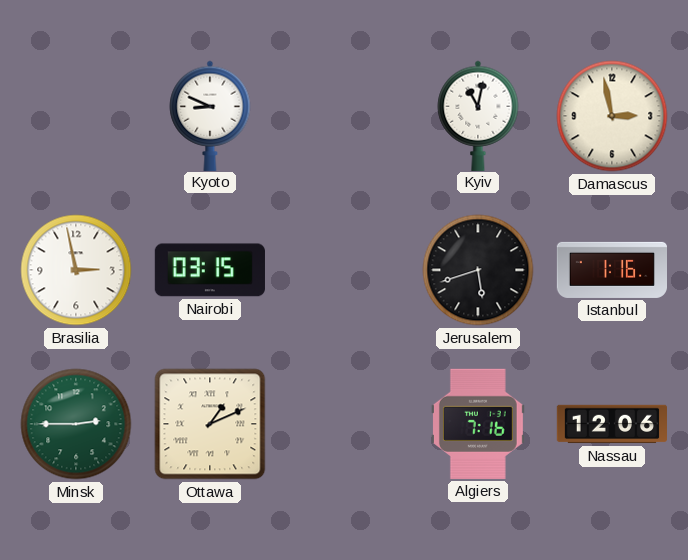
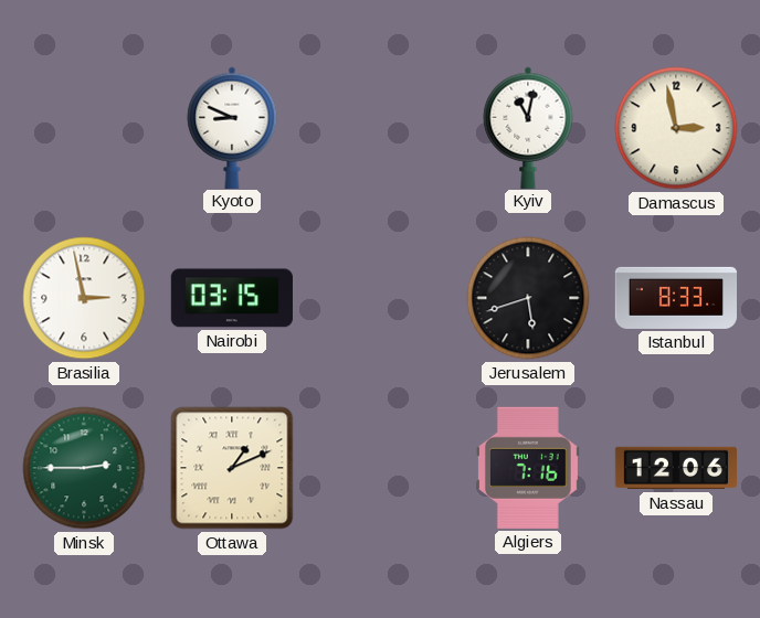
Istanbul: 1:16 -> 8:33
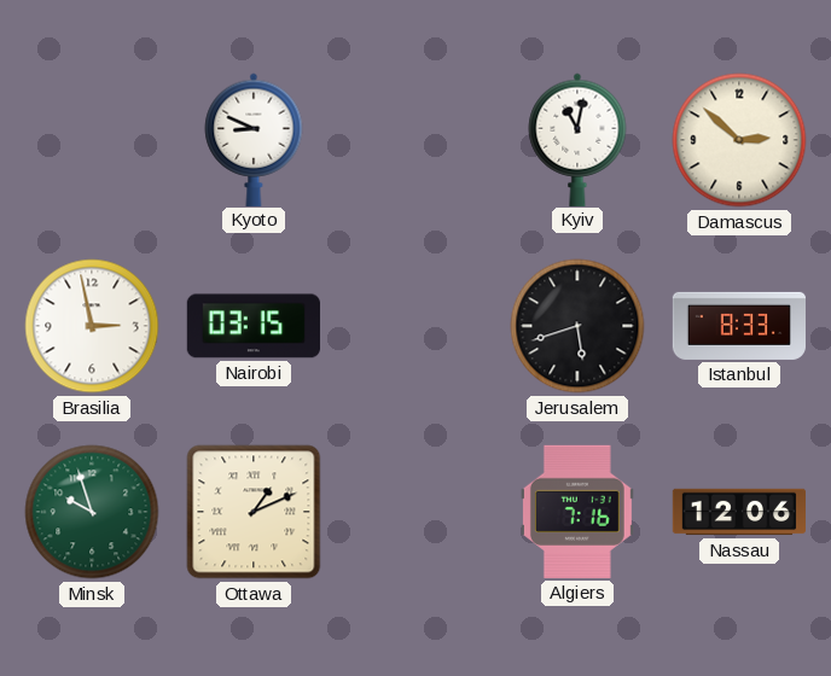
Damascus: 2:58 -> 2:52
Minsk: 2:45 -> 9:57
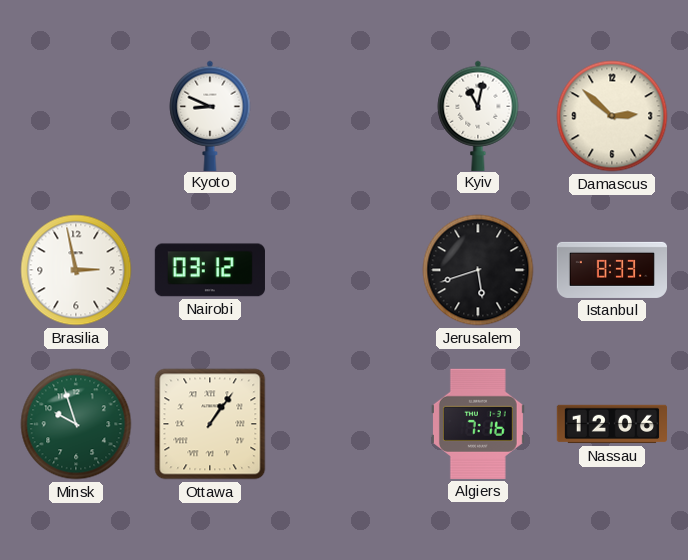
Nairobi: 03:15 -> 03:12
Ottawa: 1:11 -> 1:06
